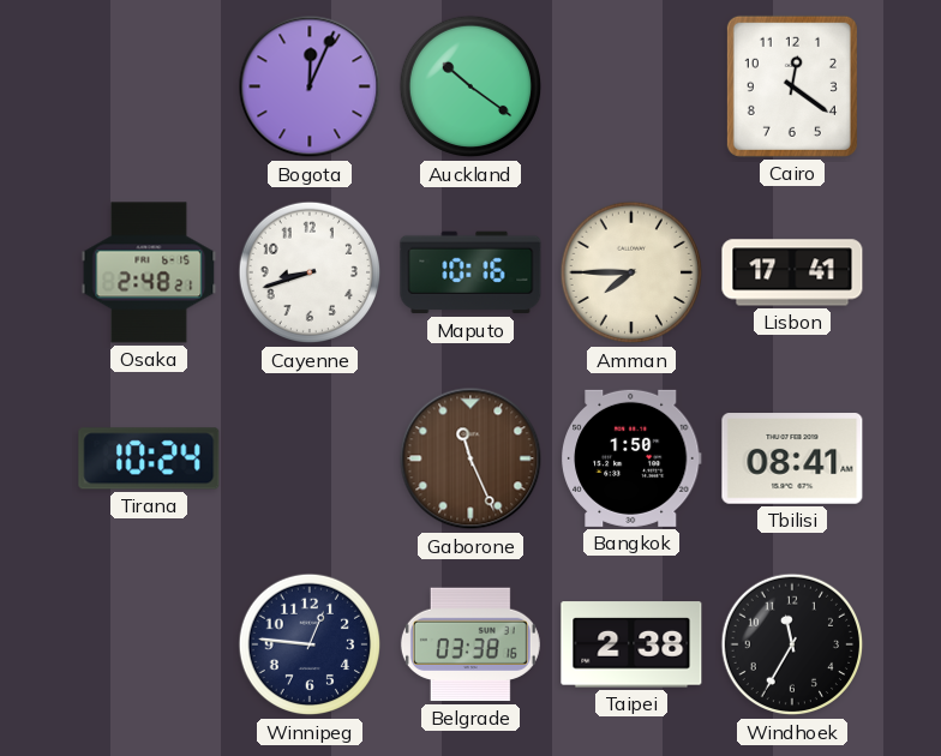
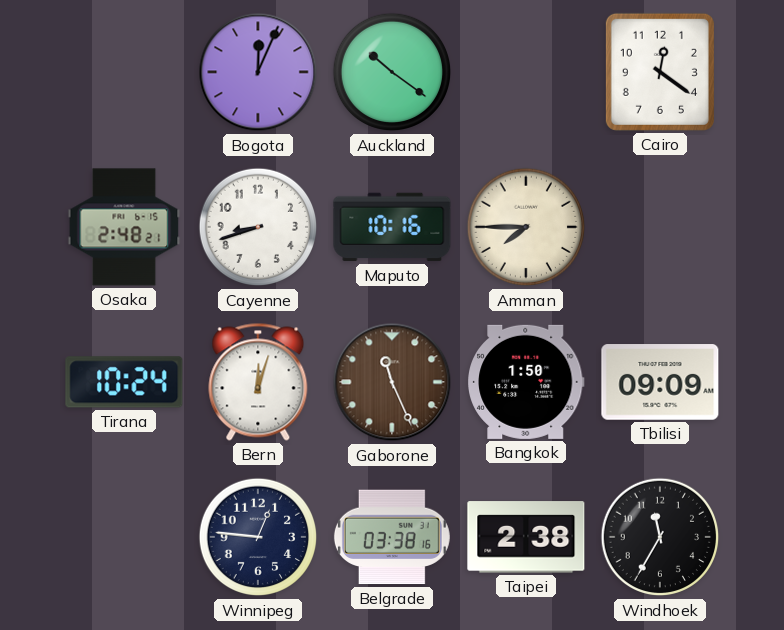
Lisbon: 17:41 -> none
Bern: none -> 12:03
Tbilisi: 08:41 -> 09:09
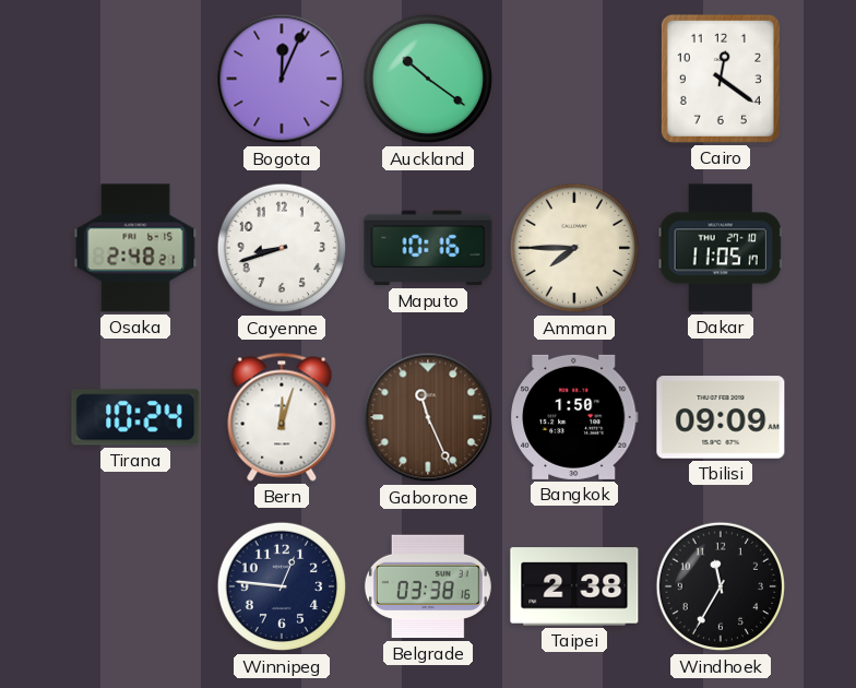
Dakar: none -> 11:05
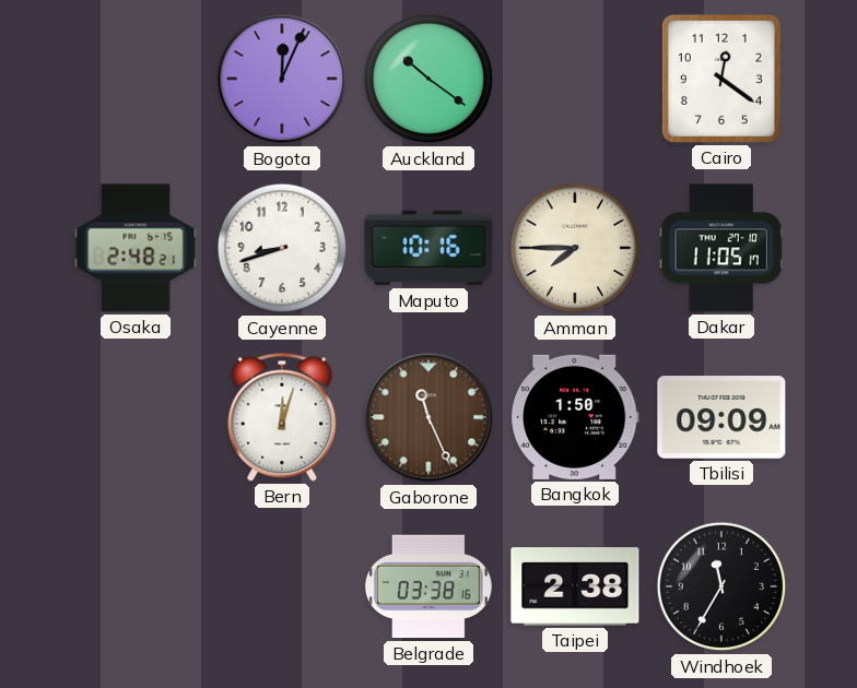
Tirana: 10:24 -> none
Winnipeg: 12:46 -> none
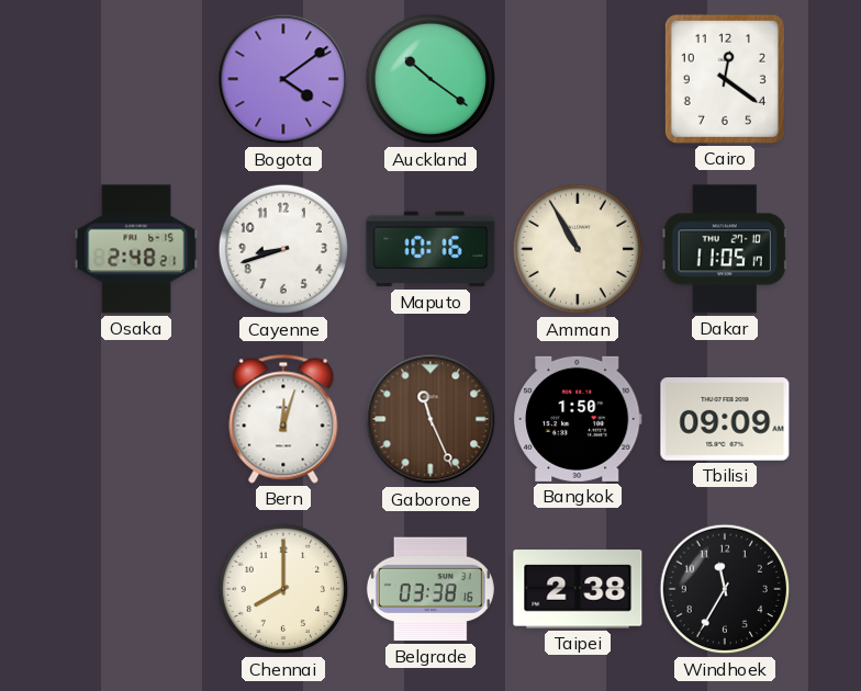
Bogota: 12:04 -> 4:09
Amman: 7:45 -> 10:55
Chennai: none -> 8:00
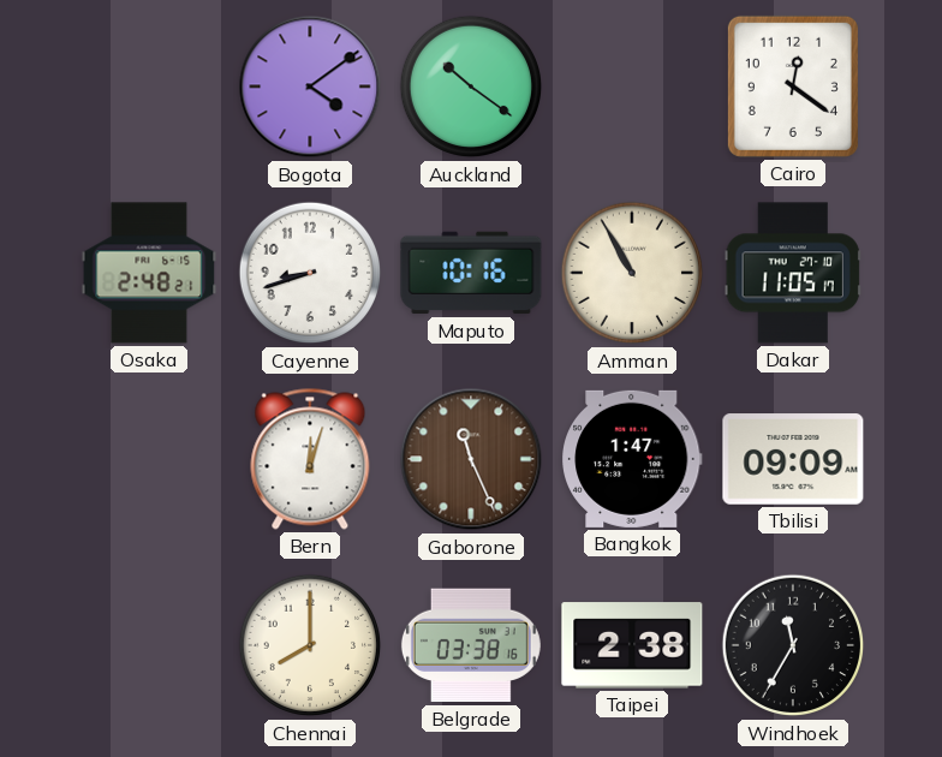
Bangkok: 1:50 -> 1:47
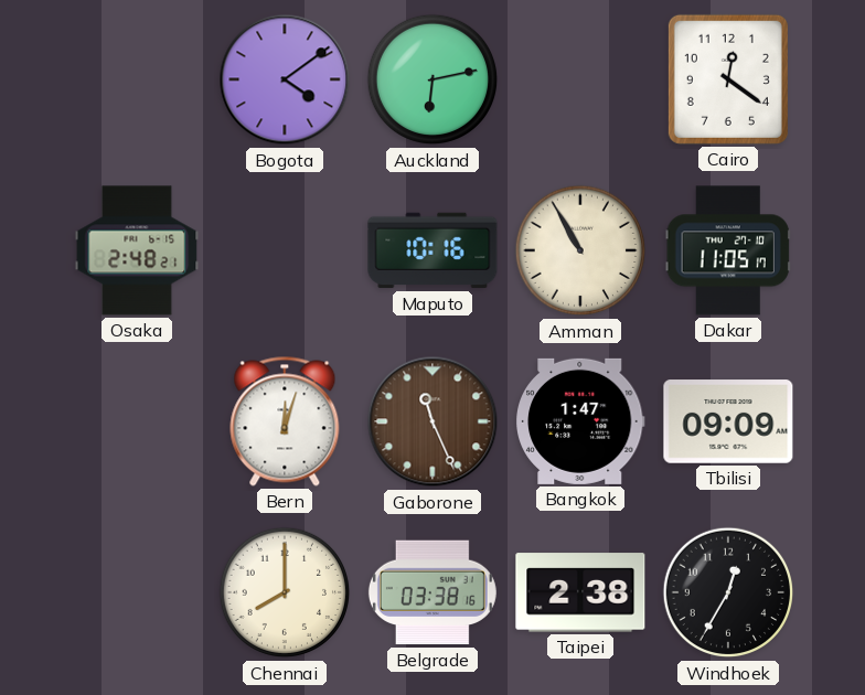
Auckland: 10:21 -> 6:13
Cayenne: 8:42 -> none
Windhoek: 11:35 -> 12:35
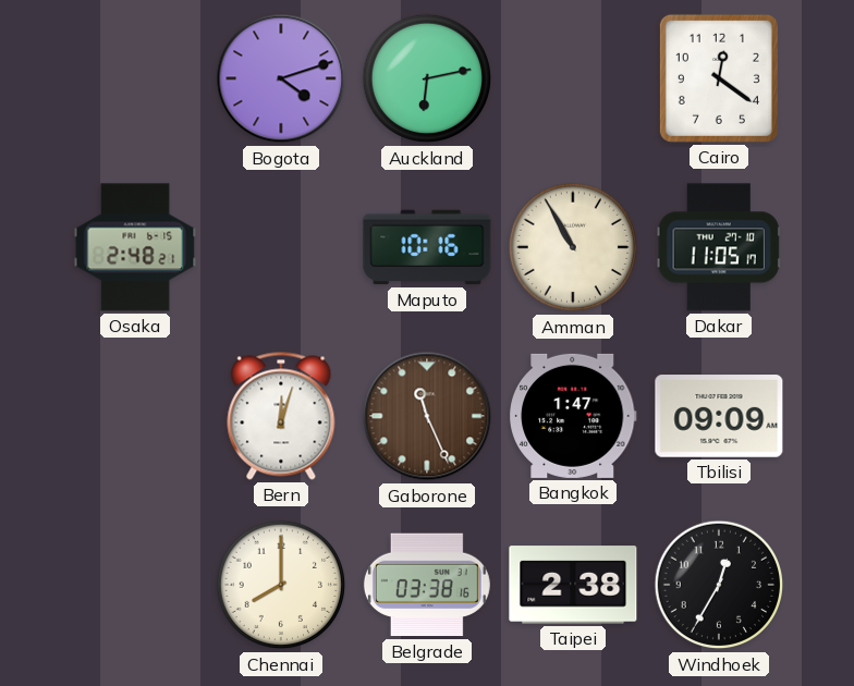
Bogota: 4:09 -> 4:12
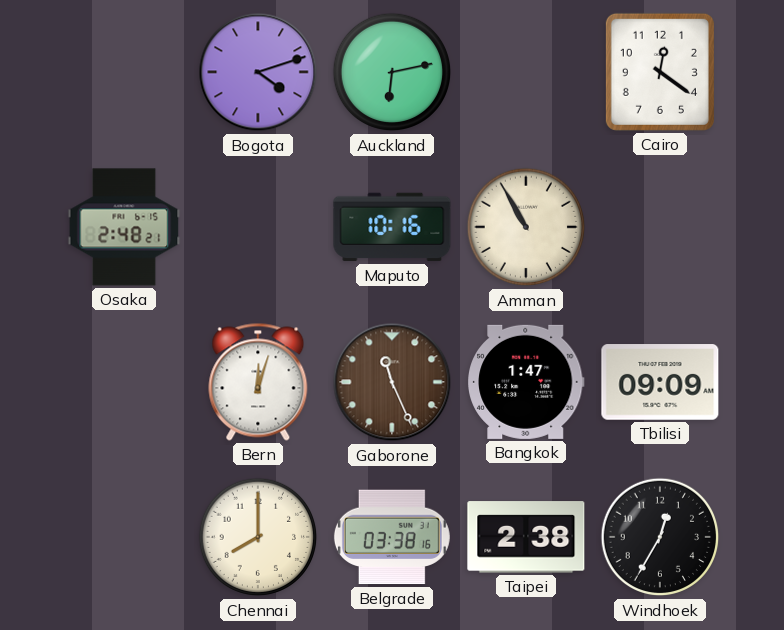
Dakar: 11:05 -> none
